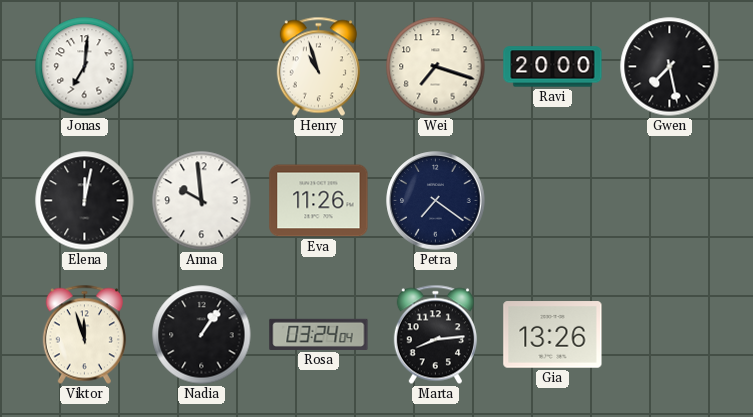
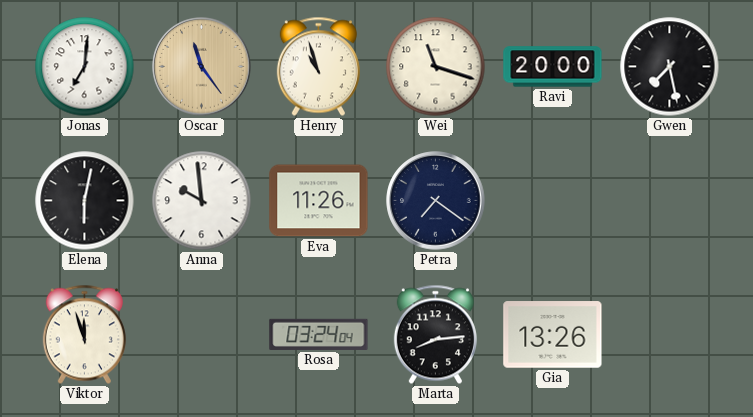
Oscar: none -> 11:24
Wei: 7:18 -> 11:18
Elena: 12:02 -> 6:02
Nadia: 1:06 -> none
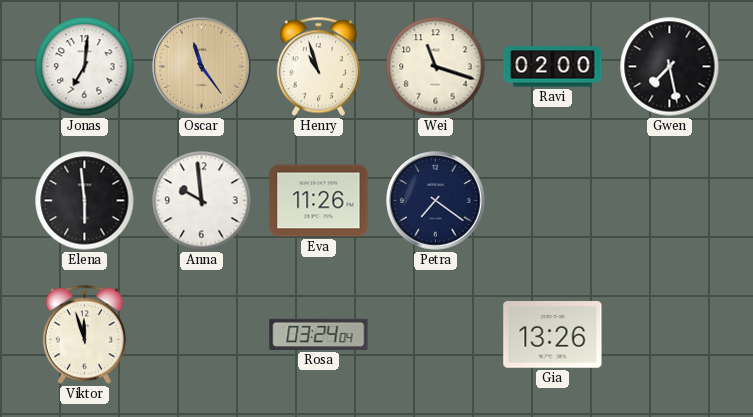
Ravi: 20:00 -> 02:00
Elena: 6:02 -> 5:59
Marta: 8:14 -> none
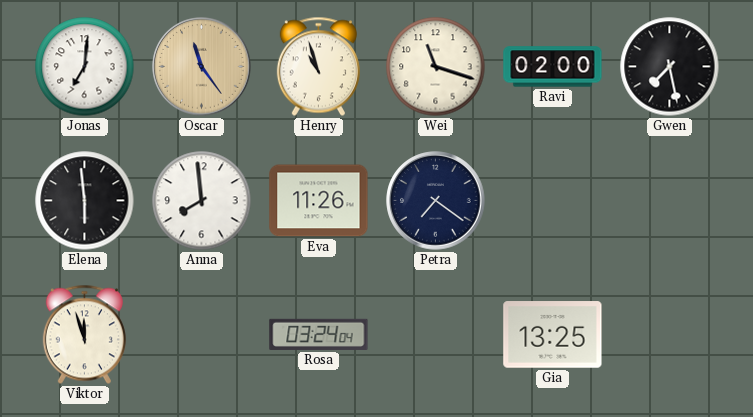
Anna: 9:59 -> 7:59
Gia: 13:26 -> 13:25
